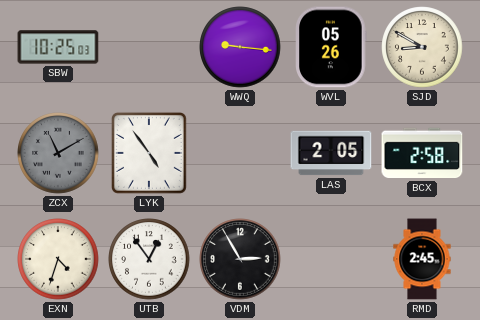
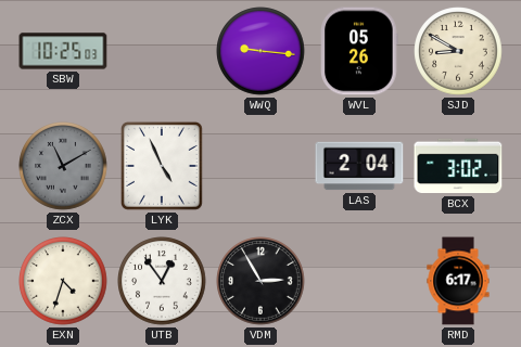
LYK: 4:54 -> 4:56
LAS: 2:05 -> 2:04
BCX: 2:58 -> 3:02
RMD: 2:45 -> 6:17
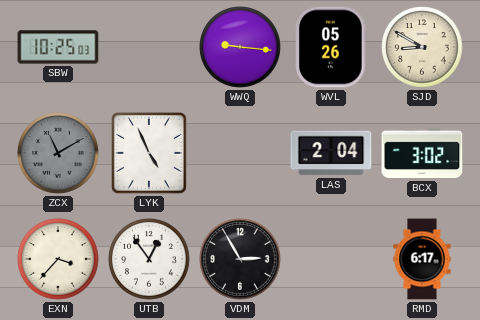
EXN: 4:33 -> 3:37
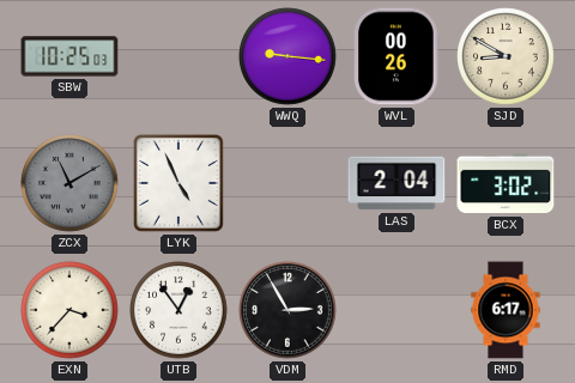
WVL: 05:26 -> 00:26
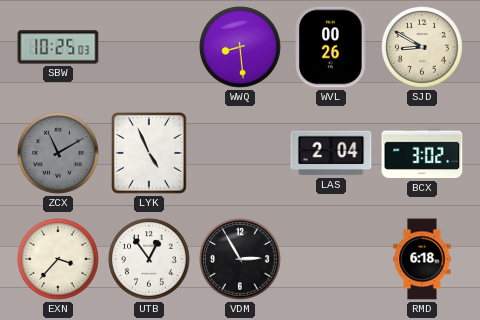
WWQ: 9:16 -> 8:29
RMD: 6:17 -> 6:18
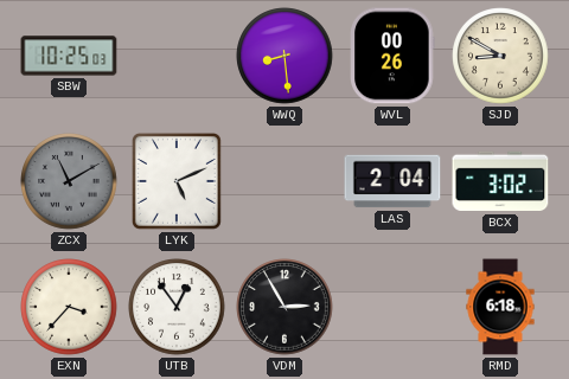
LYK: 4:56 -> 5:11
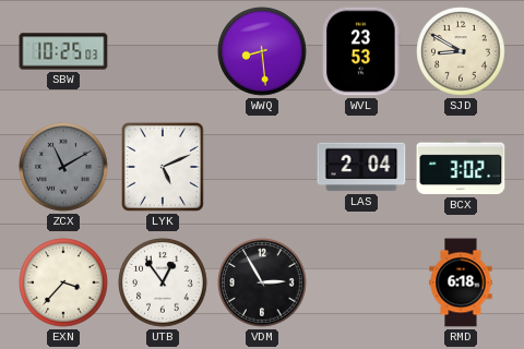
WVL: 00:26 -> 23:53
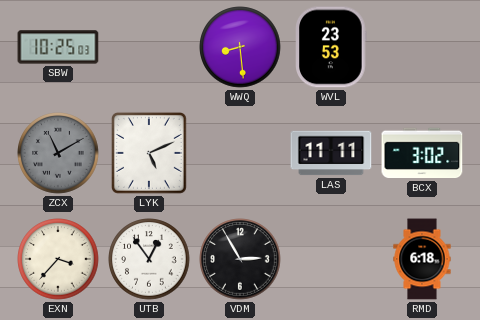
SJD: 8:50 -> none
LAS: 2:04 -> 11:11
